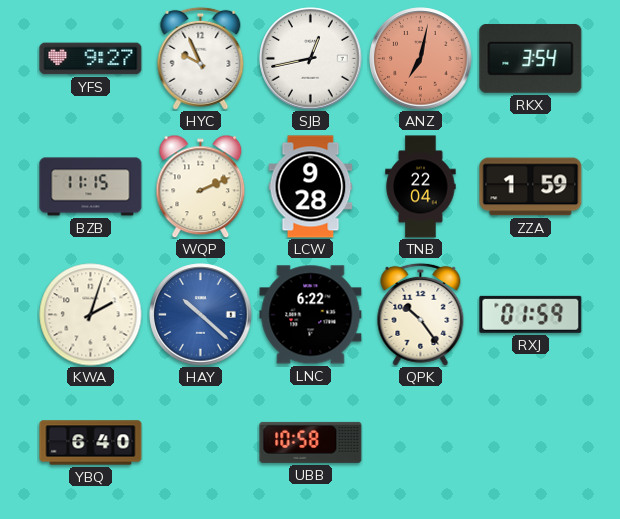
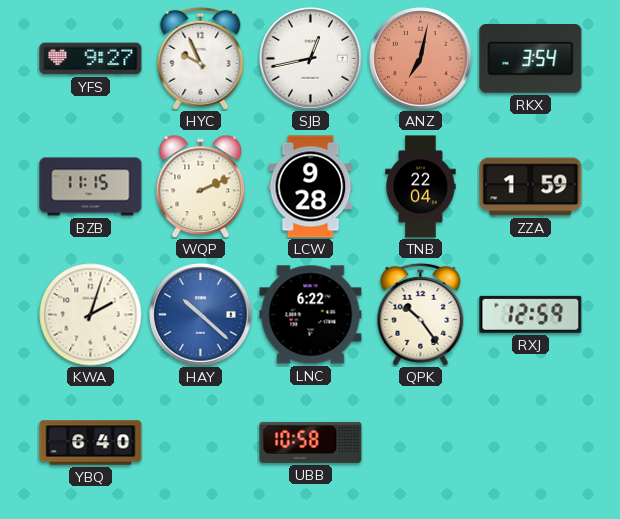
RXJ: 01:59 -> 12:59
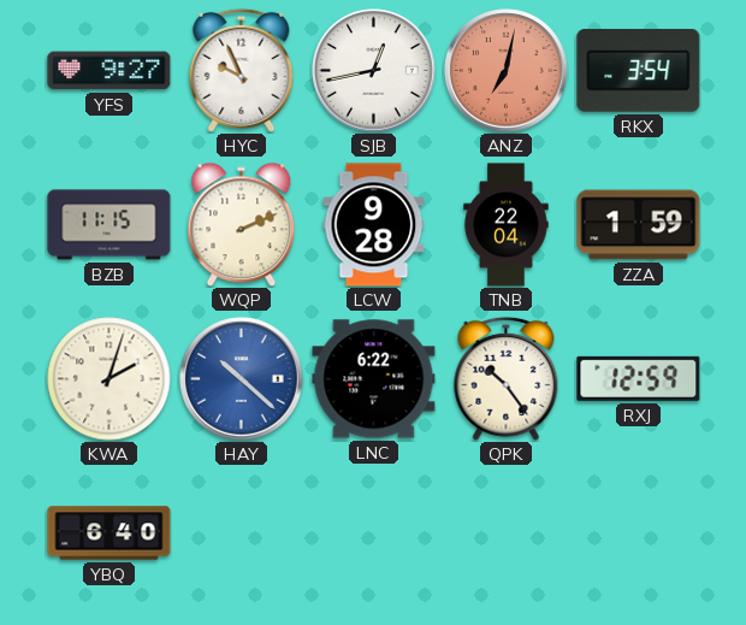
UBB: 10:58 -> none
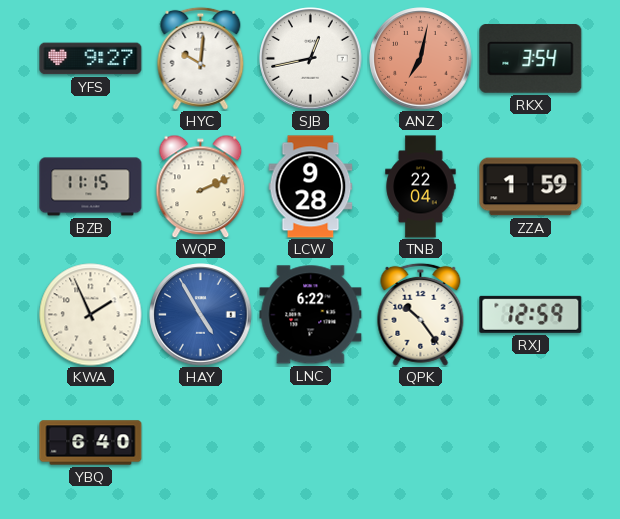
HYC: 9:56 -> 10:01
KWA: 2:03 -> 1:56
HAY: 10:22 -> 4:55
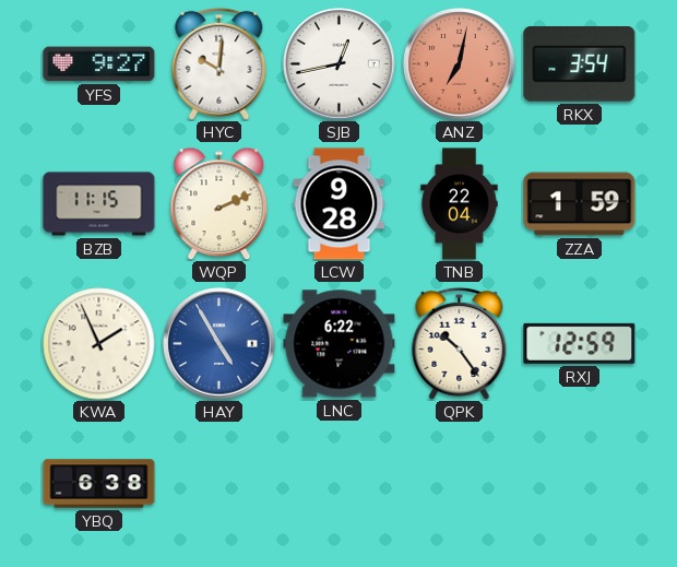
YBQ: 6:40 -> 6:38
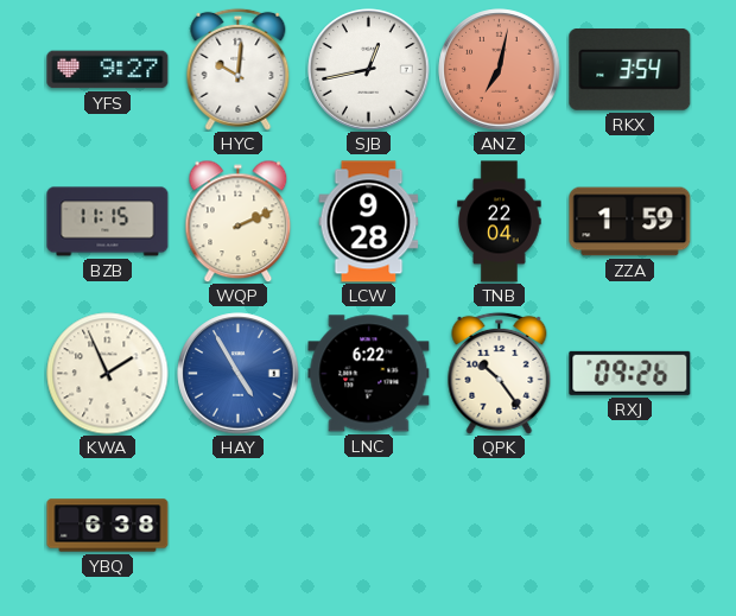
RXJ: 12:59 -> 09:26
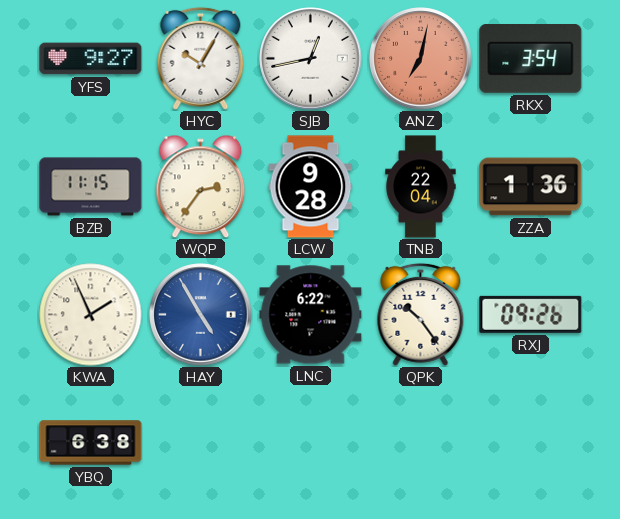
HYC: 10:01 -> 10:05
WQP: 2:11 -> 2:36
ZZA: 1:59 -> 1:36
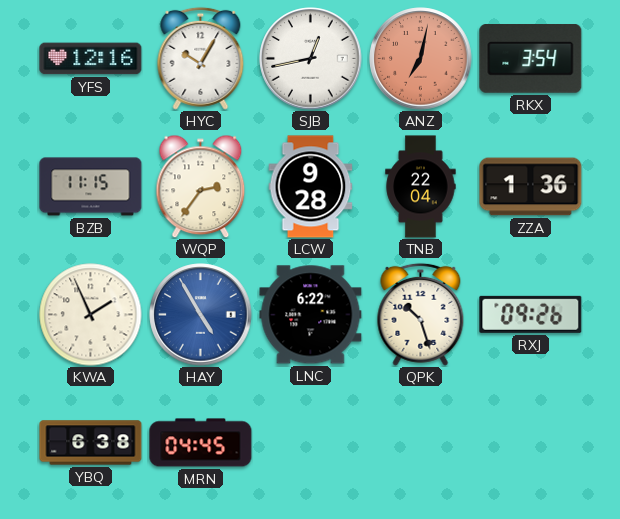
YFS: 9:27 -> 12:16
QPK: 10:24 -> 10:27
MRN: none -> 04:45
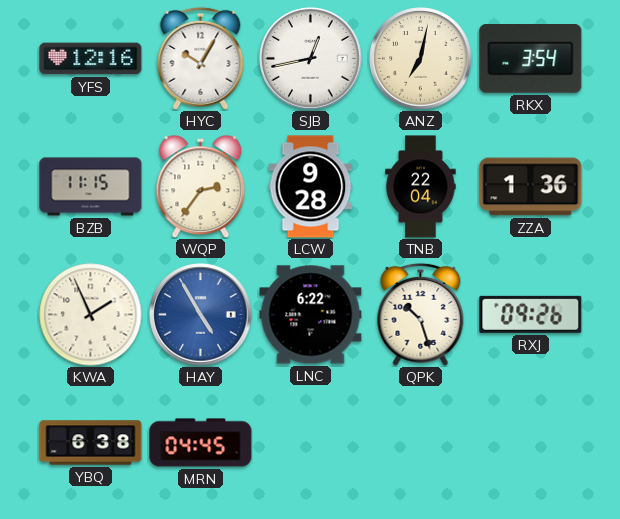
ANZ dial: salmon -> cream
